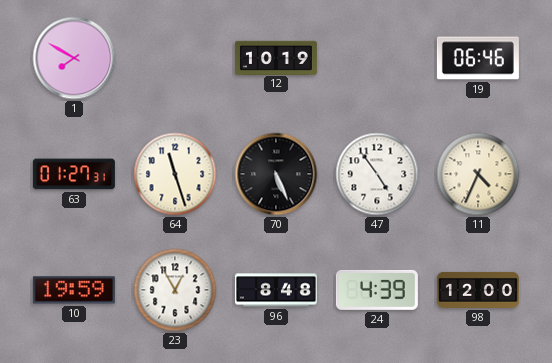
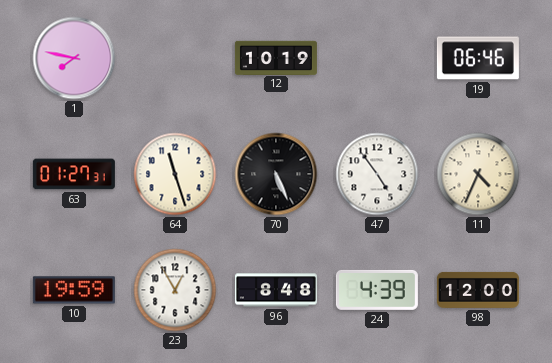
1: 7:50 -> 7:47
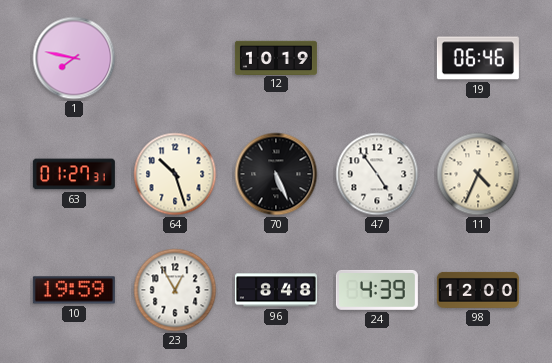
64: 11:27 -> 10:27
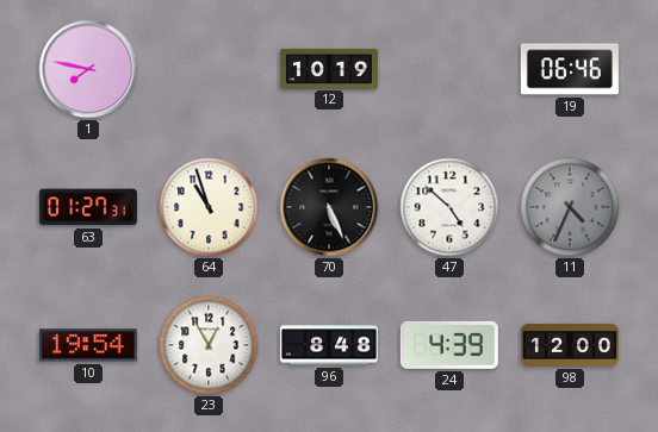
64: 10:27 -> 10:57
47: 4:54 -> 4:52
11 dial: cream -> grey
10: 19:59 -> 19:54
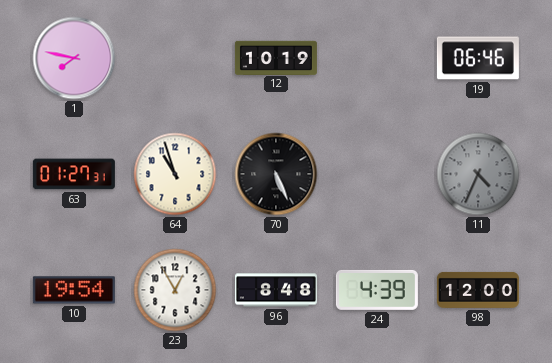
47: 4:52 -> none
